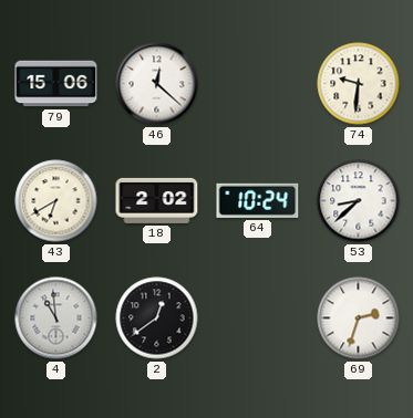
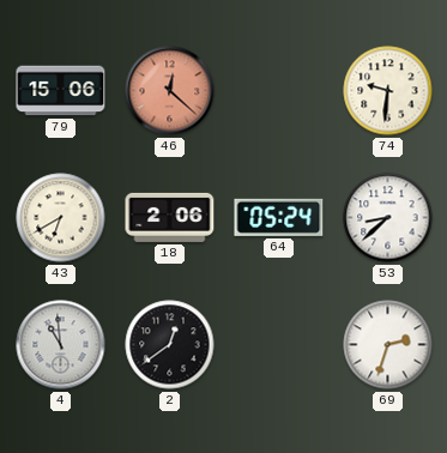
46 dial: white -> salmon
18: 2:02 -> 2:06
64: 10:24 -> 05:24
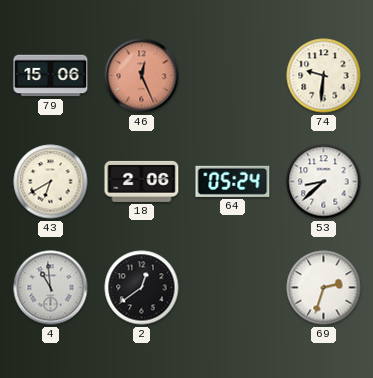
46: 12:22 -> 12:26
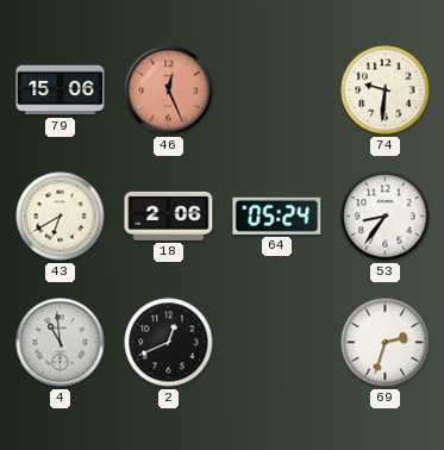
53: 8:38 -> 8:36
2: 12:39 -> 12:41
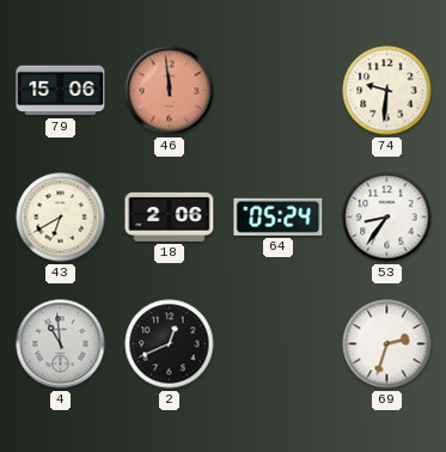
46: 12:26 -> 11:59
